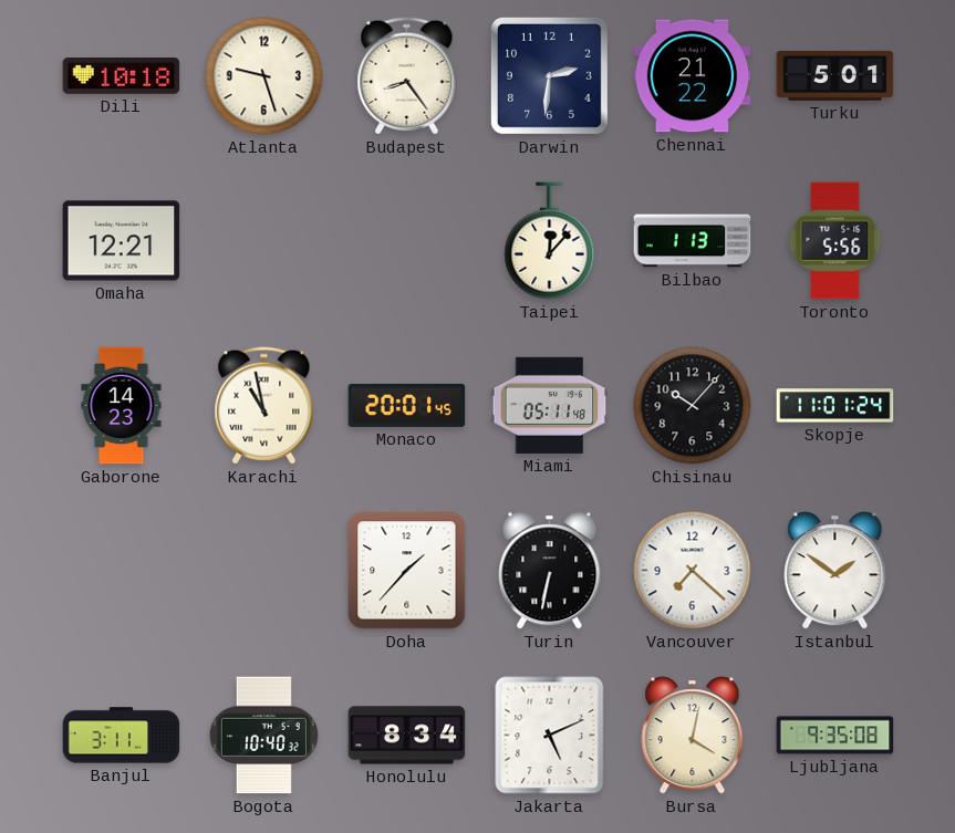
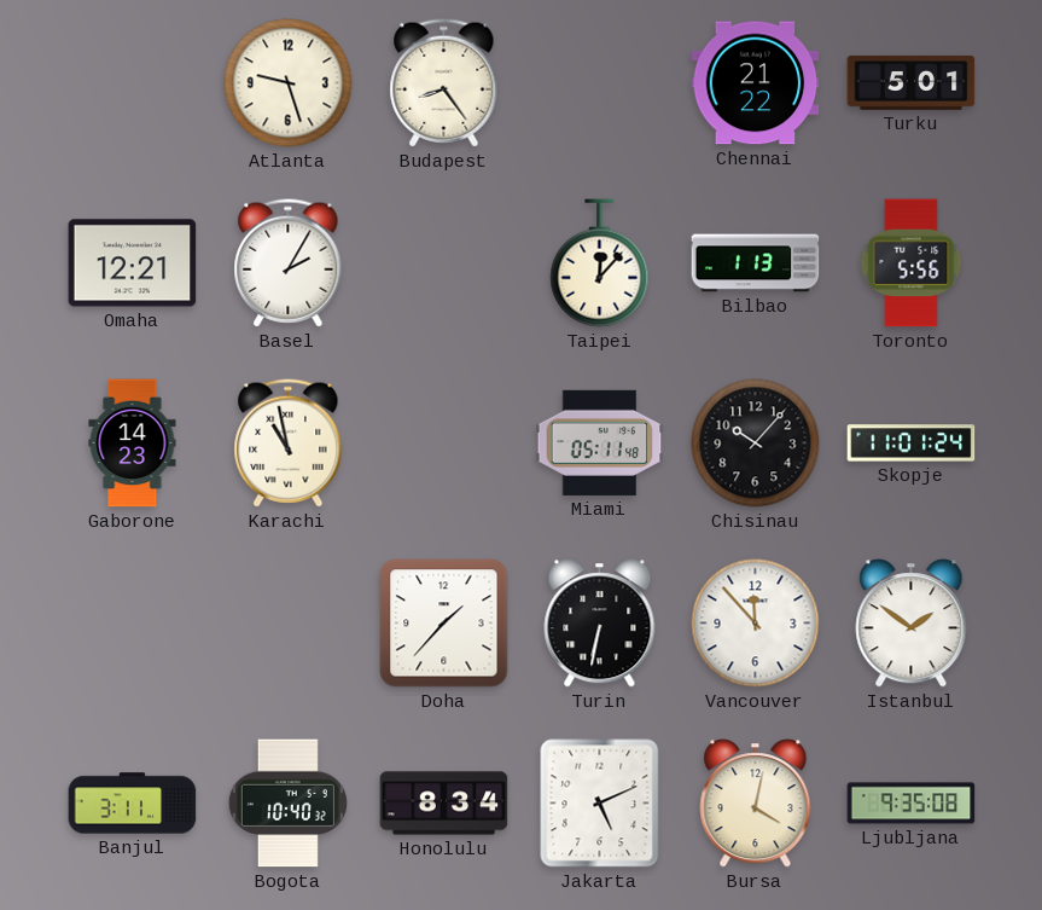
Dili: 10:18 -> none
Darwin: 2:31 -> none
Basel: none -> 2:05
Monaco: 20:01 -> none
Vancouver: 7:22 -> 11:53
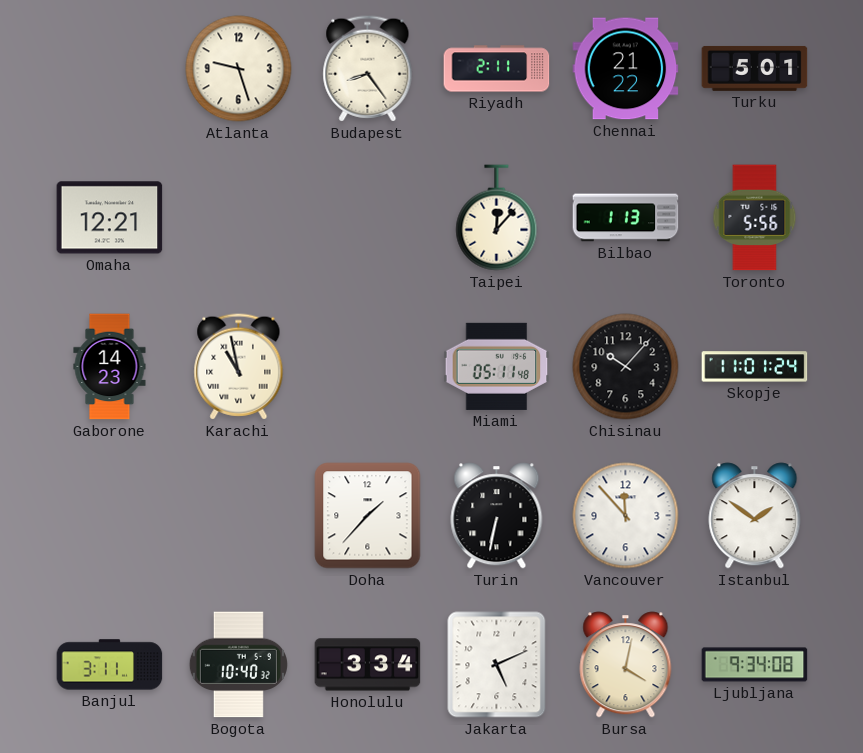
Riyadh: none -> 2:11
Basel: 2:05 -> none
Honolulu: 8:34 -> 3:34
Ljubljana: 9:35 -> 9:34
